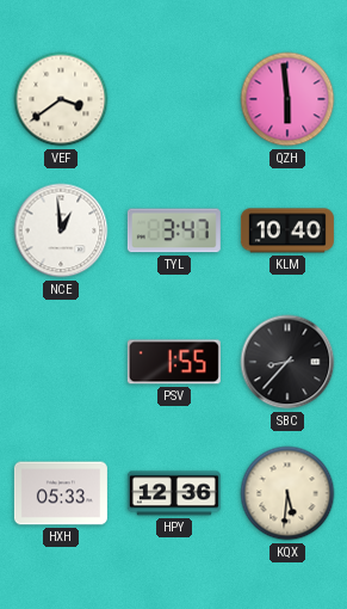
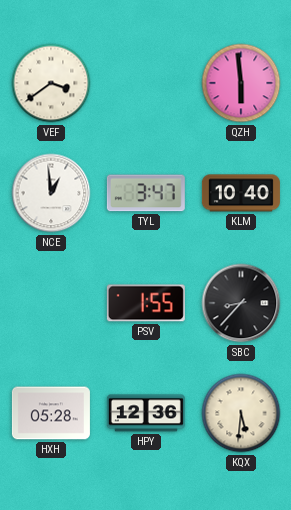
HXH: 05:33 -> 05:28
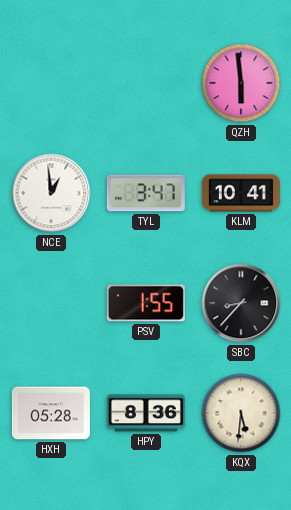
VEF: 3:39 -> none
KLM: 10:40 -> 10:41
HPY: 12:36 -> 8:36
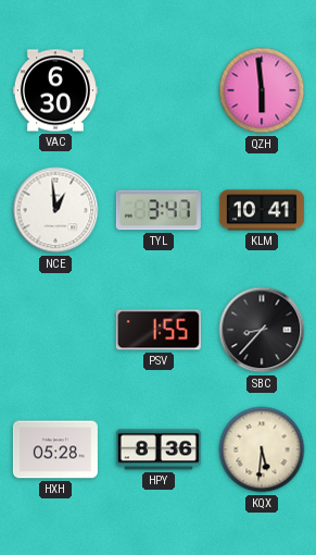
VAC: none -> 6:30
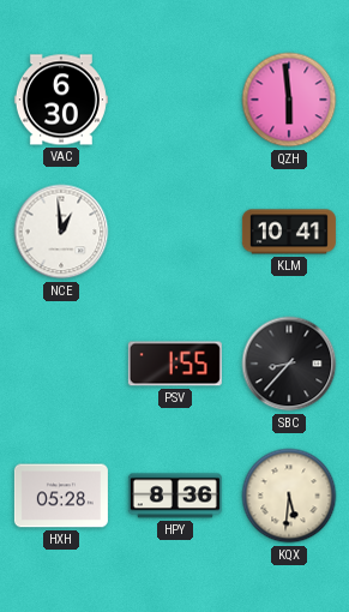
TYL: 3:47 -> none
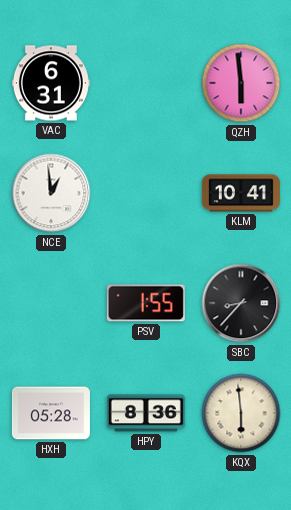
VAC: 6:30 -> 6:31
KQX: 5:31 -> 5:59
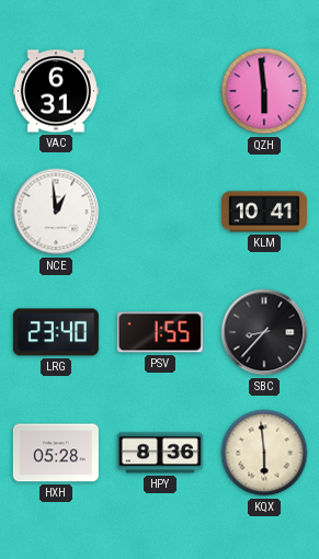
LRG: none -> 23:40
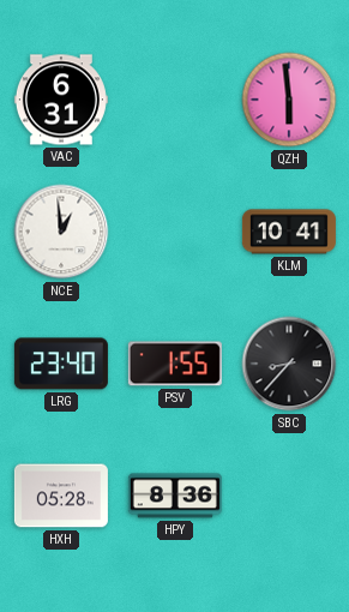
KQX: 5:59 -> none
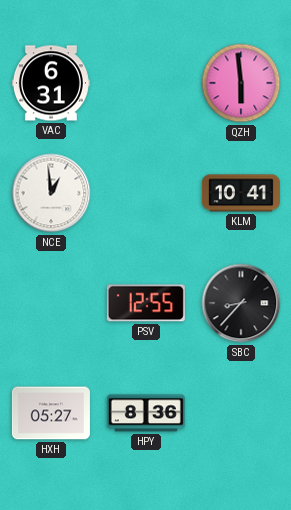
LRG: 23:40 -> none
PSV: 1:55 -> 12:55
HXH: 05:28 -> 05:27
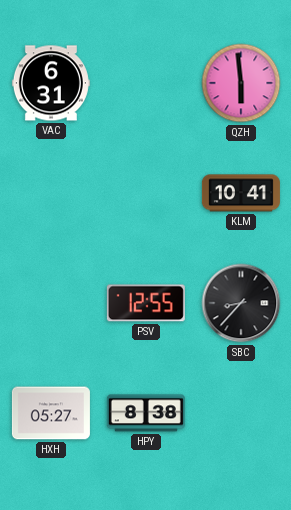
NCE: 12:59 -> none
HPY: 8:36 -> 8:38
